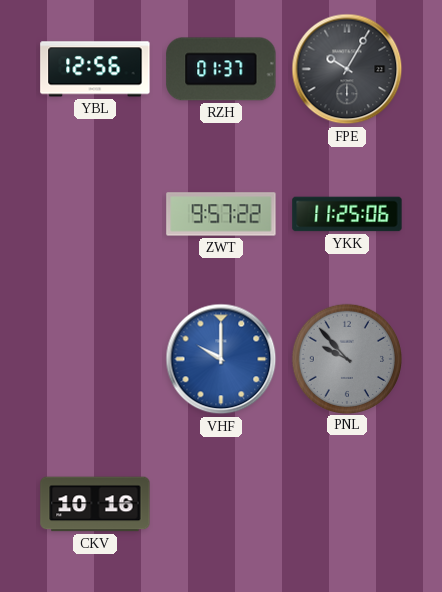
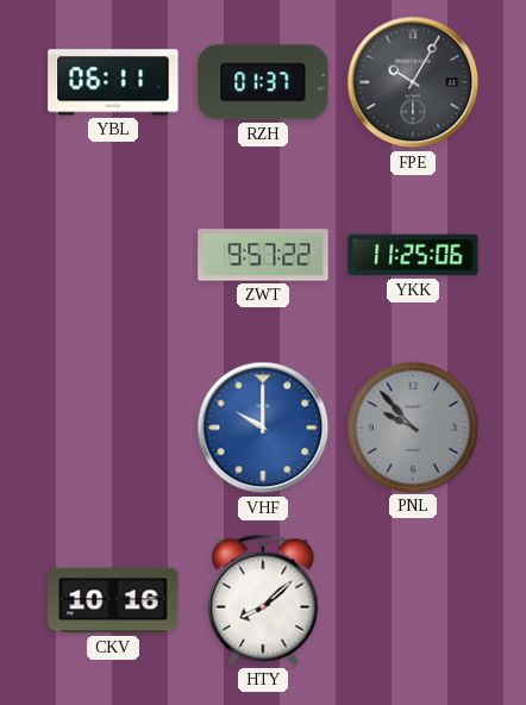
YBL: 12:56 -> 06:11
HTY: none -> 8:08
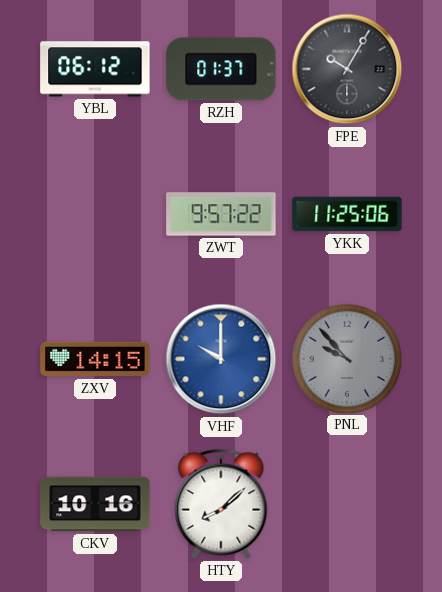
YBL: 06:11 -> 06:12
ZXV: none -> 14:15
